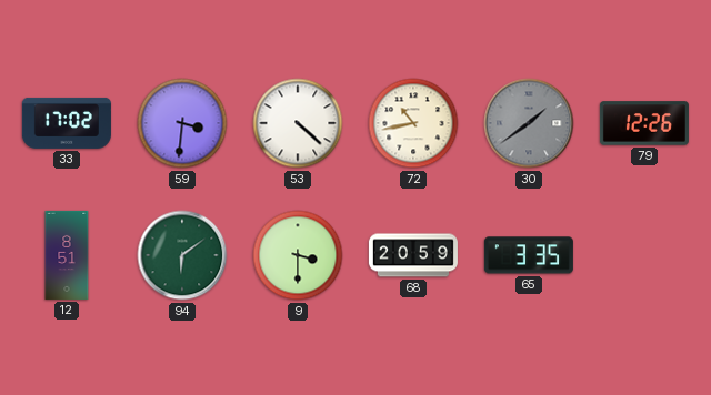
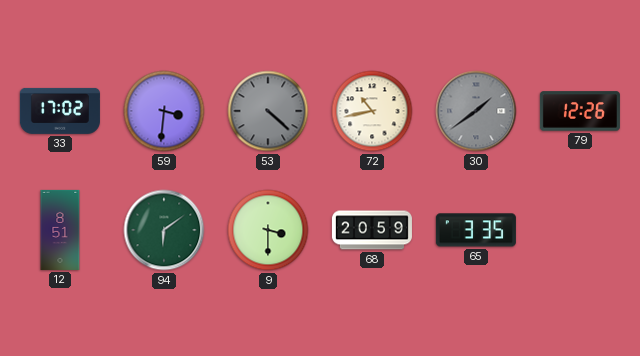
53 dial: white -> grey
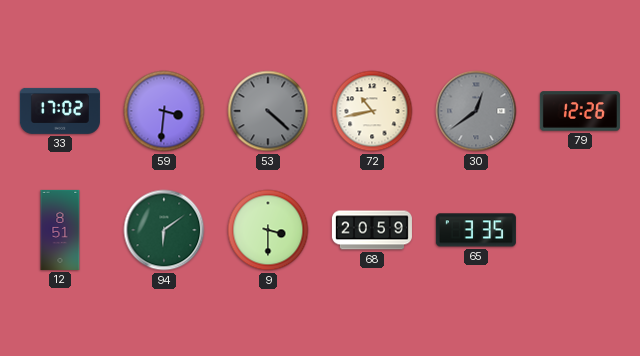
30: 1:39 -> 12:39
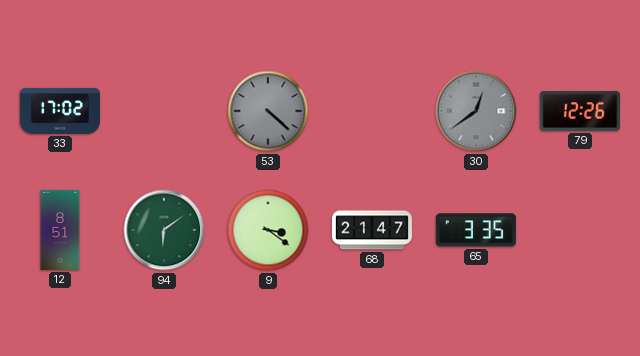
59: 3:31 -> none
72: 10:43 -> none
9: 3:30 -> 3:21
68: 20:59 -> 21:47
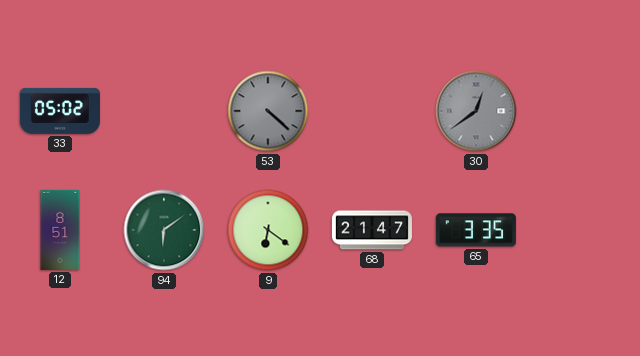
33: 17:02 -> 05:02
79: 12:26 -> none
9: 3:21 -> 6:21
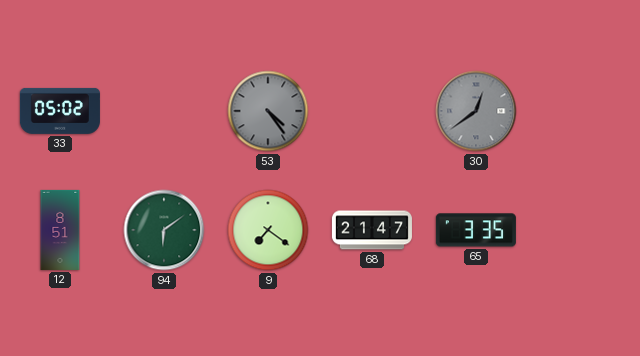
53: 4:22 -> 4:24
9: 6:21 -> 7:21
